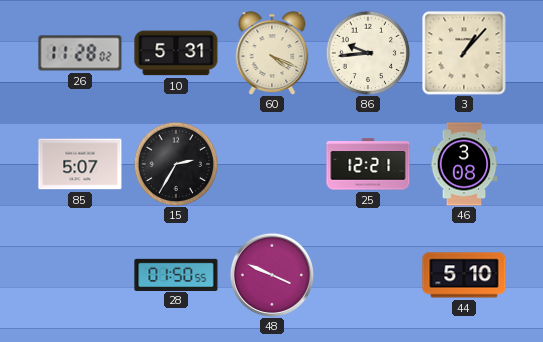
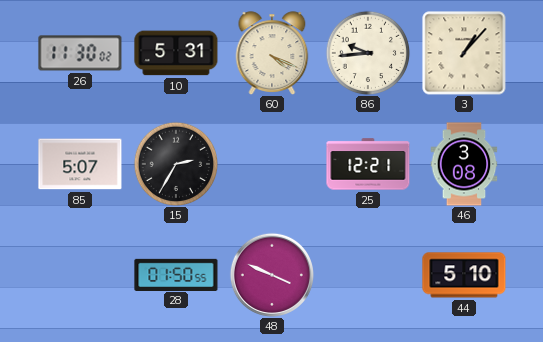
26: 11:28 -> 11:30
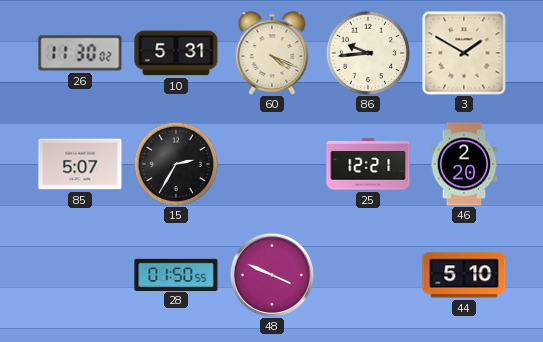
3: 1:07 -> 1:50
46: 3:08 -> 2:20
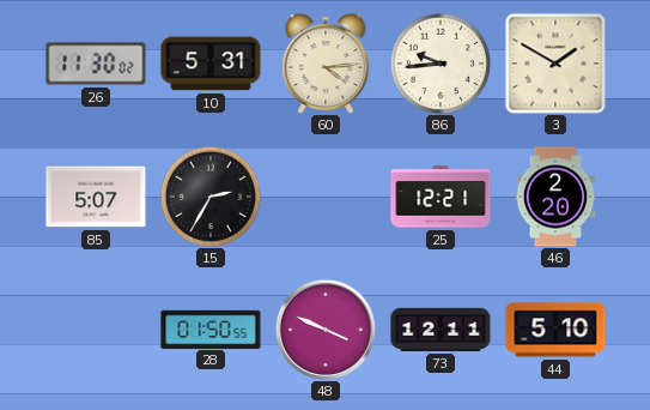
60: 4:19 -> 4:14
73: none -> 12:11
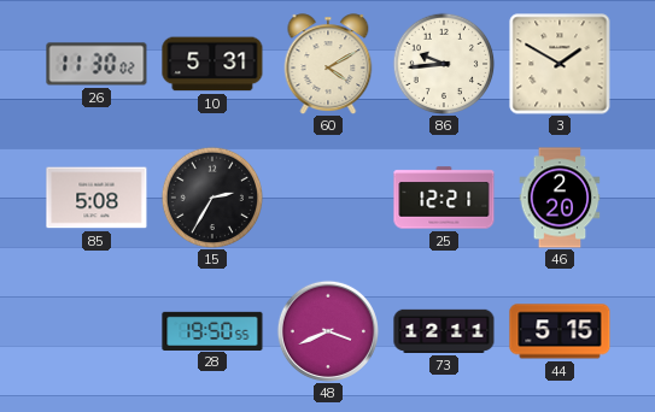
60: 4:14 -> 4:10
85: 5:07 -> 5:08
28: 01:50 -> 19:50
48: 3:49 -> 3:41
44: 5:10 -> 5:15
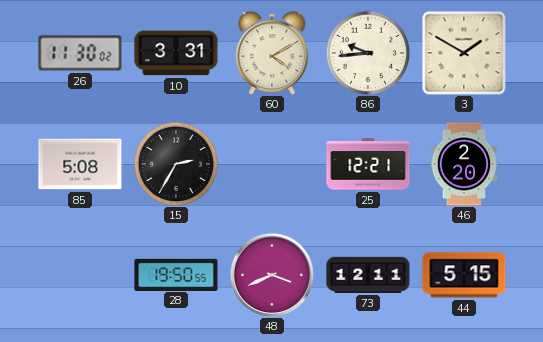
10: 5:31 -> 3:31
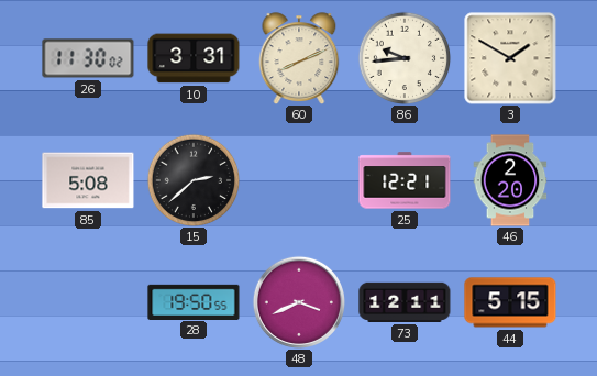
60: 4:10 -> 8:11
15: 2:35 -> 2:38
